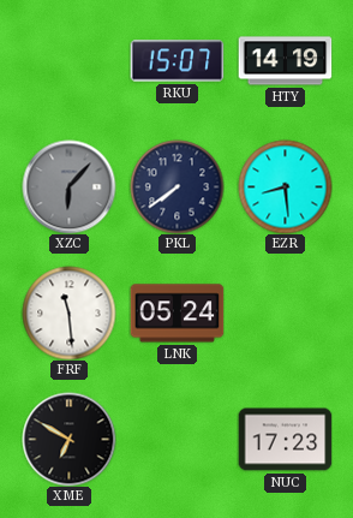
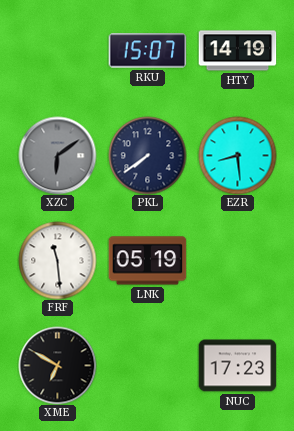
XZC: 6:07 -> 6:09
LNK: 05:24 -> 05:19
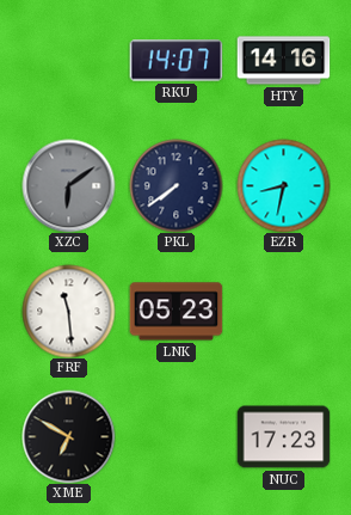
RKU: 15:07 -> 14:07
HTY: 14:19 -> 14:16
EZR: 8:29 -> 8:32
LNK: 05:19 -> 05:23
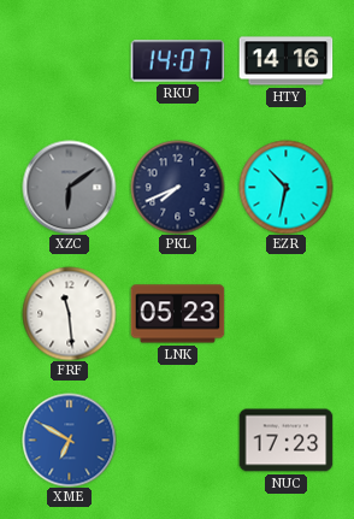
PKL: 7:39 -> 7:41
EZR: 8:32 -> 10:32
XME dial: black -> blue
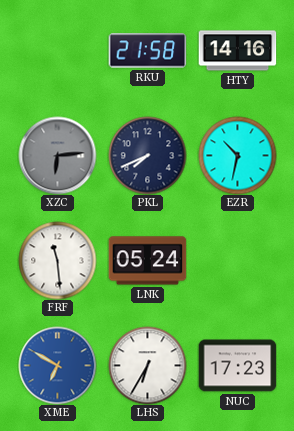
RKU: 14:07 -> 21:58
XZC: 6:09 -> 6:14
LNK: 05:23 -> 05:24
LHS: none -> 6:35
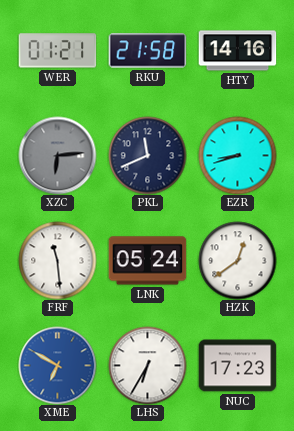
WER: none -> 01:21
PKL: 7:41 -> 11:41
EZR: 10:32 -> 8:42
HZK: none -> 12:39
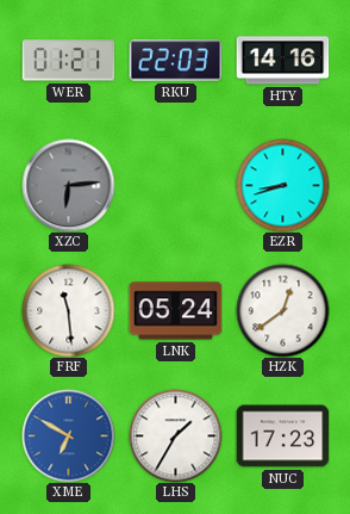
RKU: 21:58 -> 22:03
PKL: 11:41 -> none
LHS: 6:35 -> 1:35
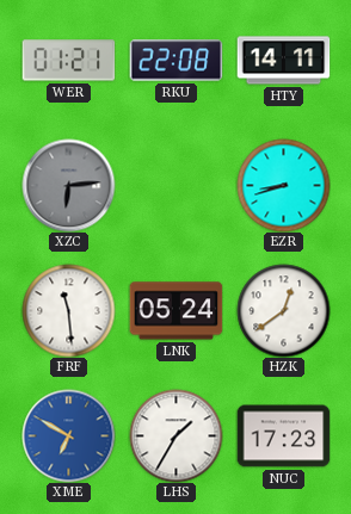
RKU: 22:03 -> 22:08
HTY: 14:16 -> 14:11
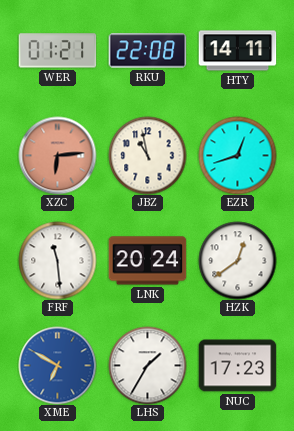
XZC dial: grey -> salmon
JBZ: none -> 10:58
EZR: 8:42 -> 12:42
LNK: 05:24 -> 20:24
